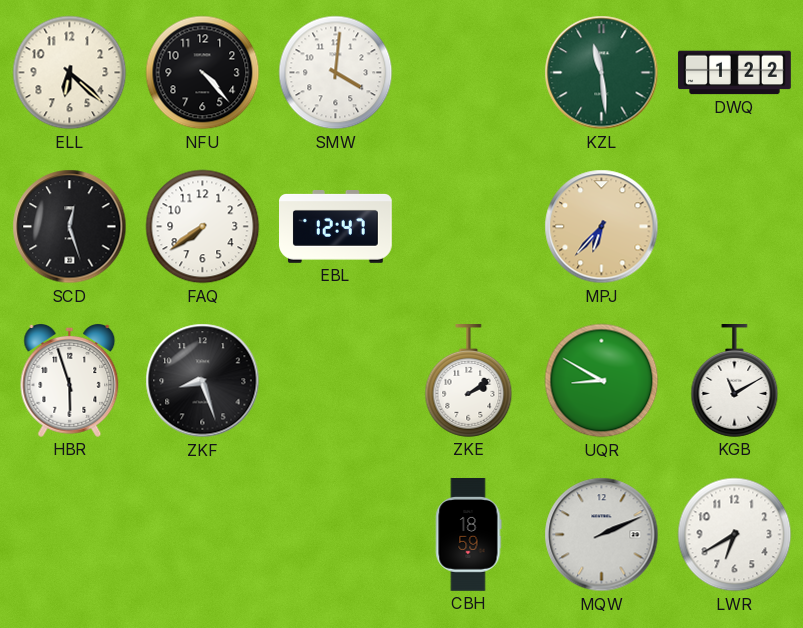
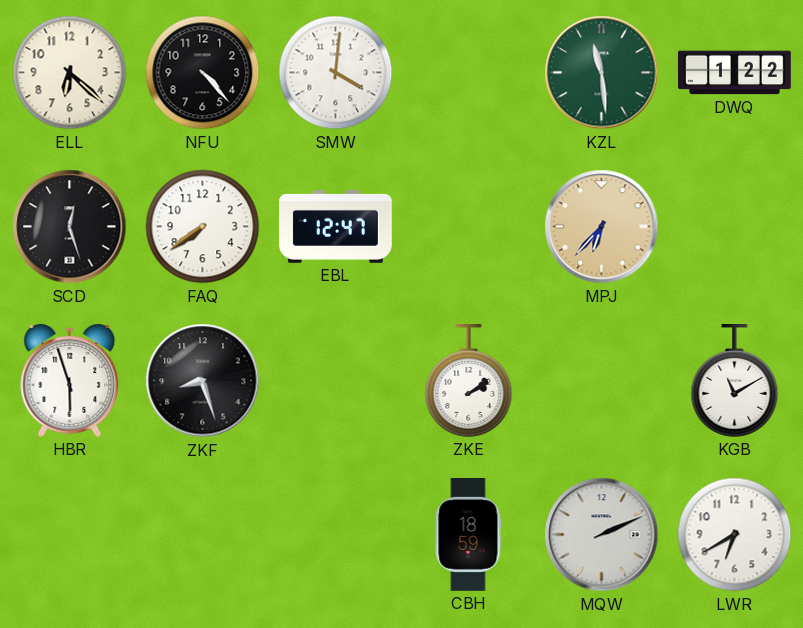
UQR: 8:50 -> none
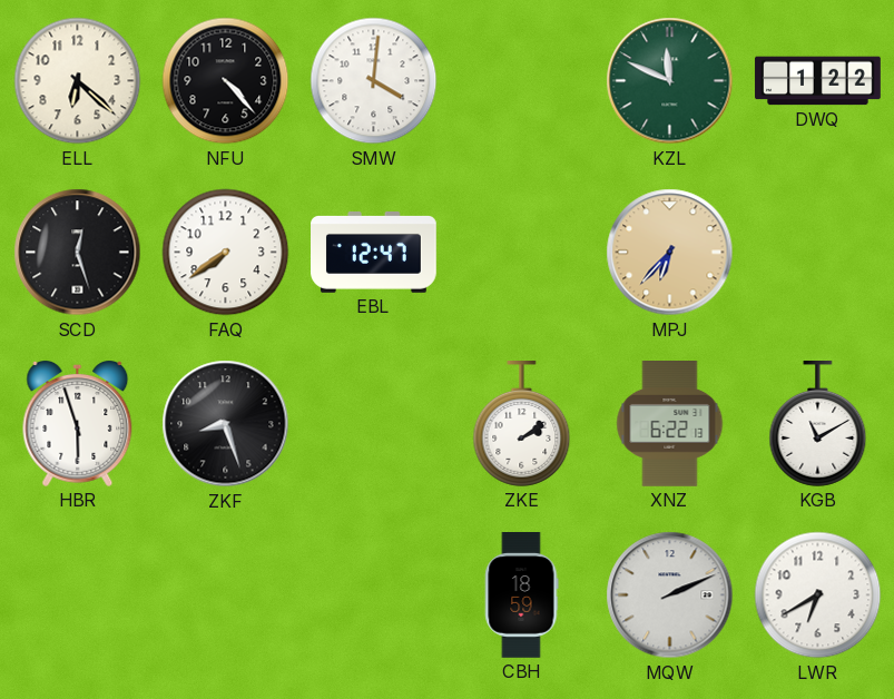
KZL: 11:29 -> 11:49
XNZ: none -> 6:22
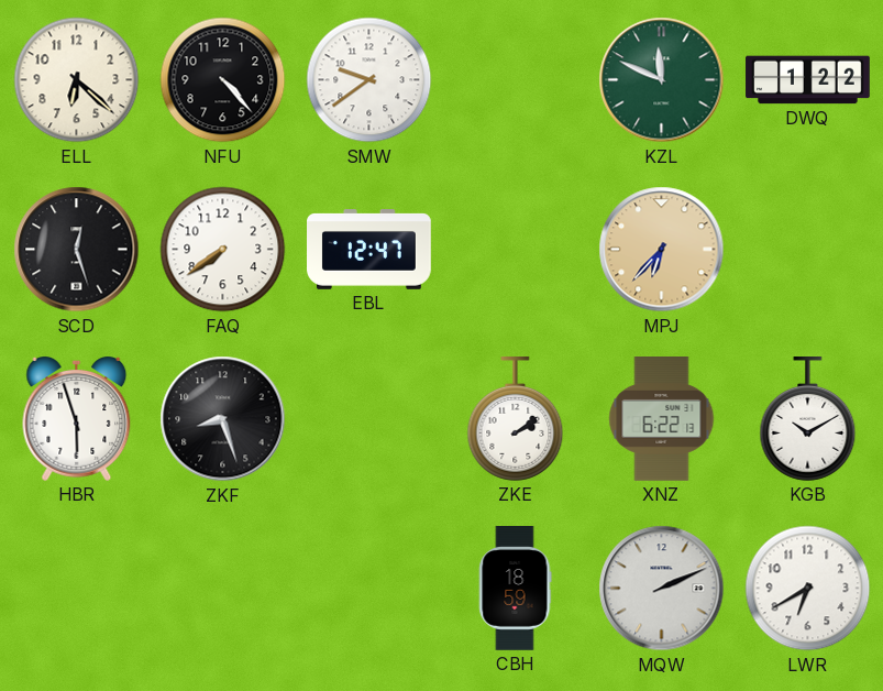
SMW: 4:01 -> 9:39
KGB: 11:10 -> 10:10
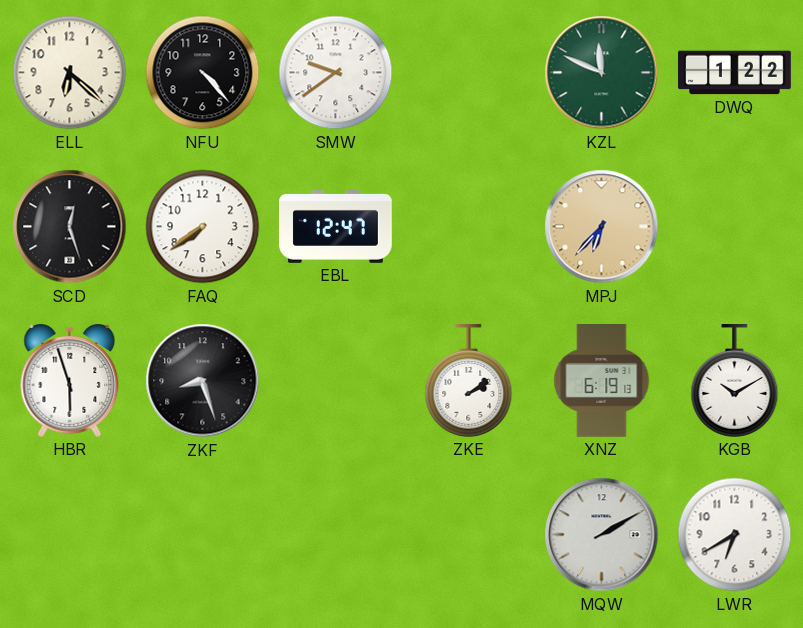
XNZ: 6:22 -> 6:19
CBH: 18:59 -> none
MQW: 2:11 -> 2:10
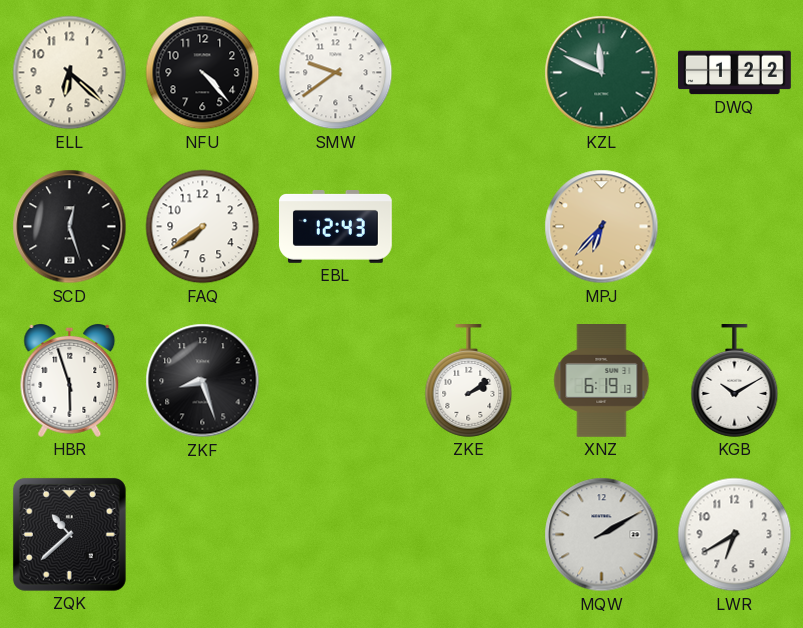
EBL: 12:47 -> 12:43
ZQK: none -> 10:38
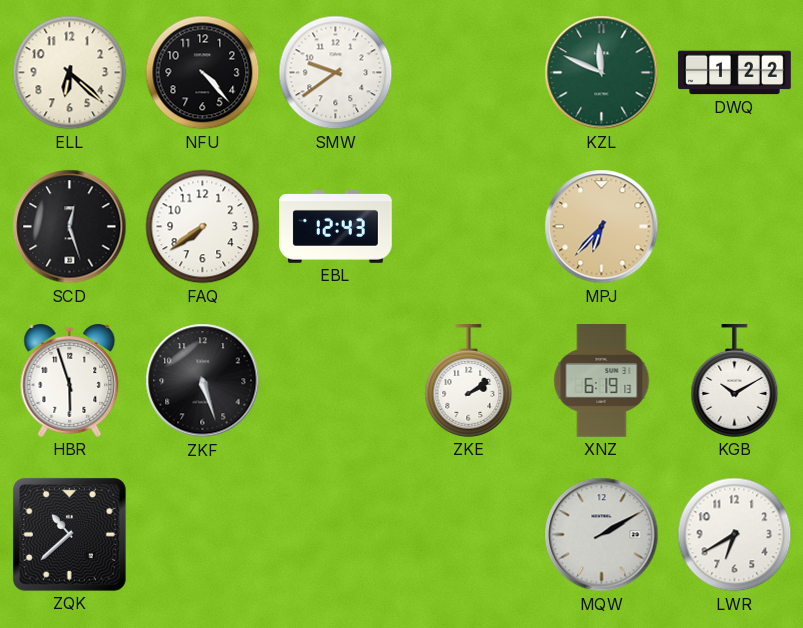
ZKF: 8:27 -> 5:27
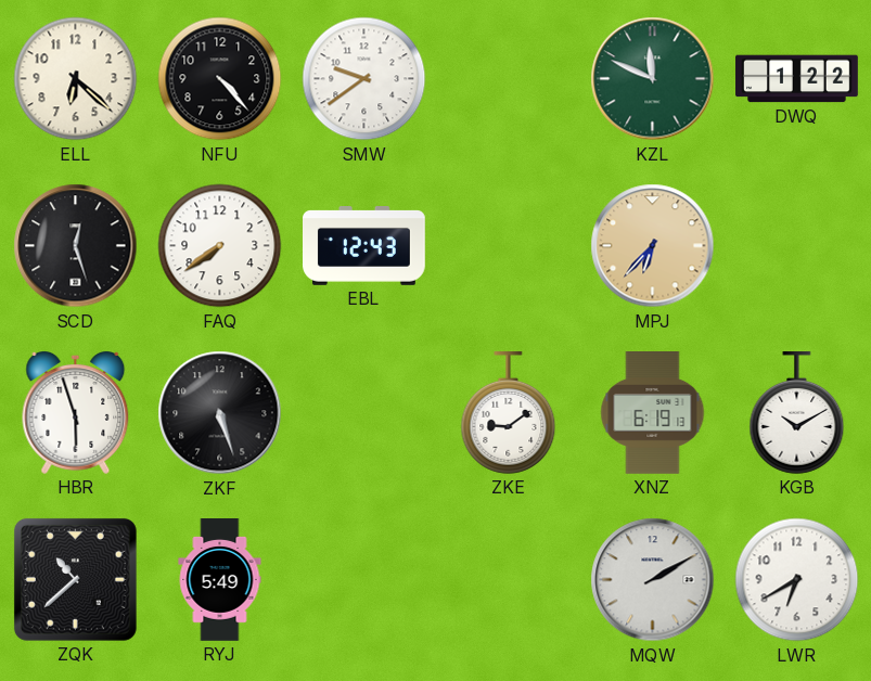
ZKE: 2:09 -> 9:09
RYJ: none -> 5:49
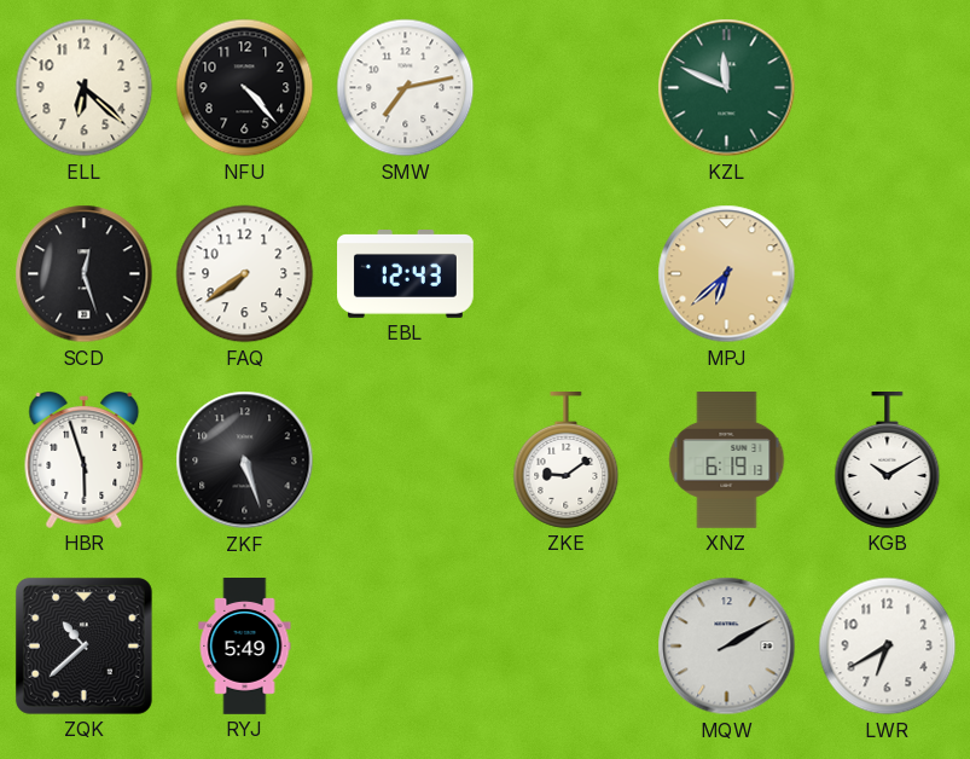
SMW: 9:39 -> 7:13
DWQ: 1:22 -> none
MPJ: 6:37 -> 6:38
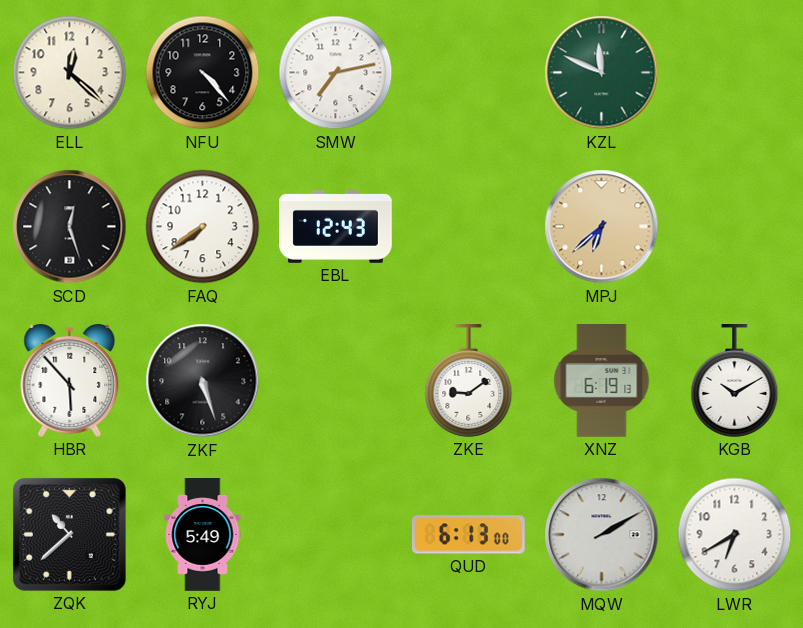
ELL: 6:22 -> 12:22
HBR: 5:57 -> 5:53
QUD: none -> 6:13
